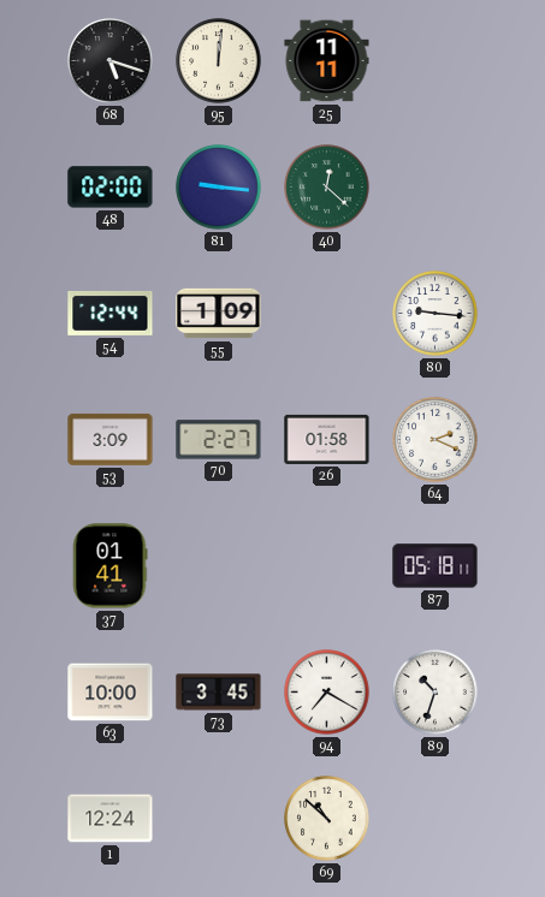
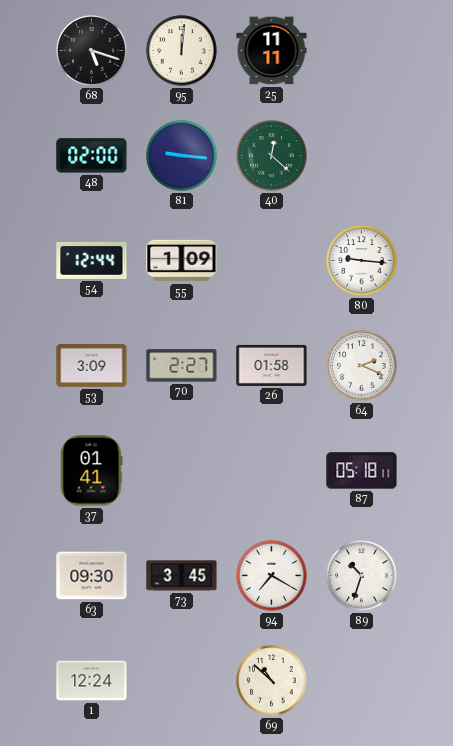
63: 10:00 -> 09:30
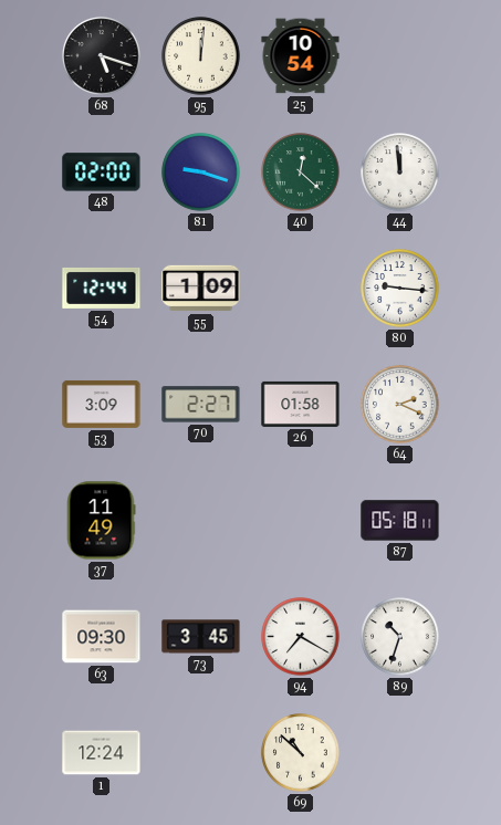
25: 11:11 -> 10:54
81: 9:16 -> 9:18
44: none -> 11:59
37: 01:41 -> 11:49
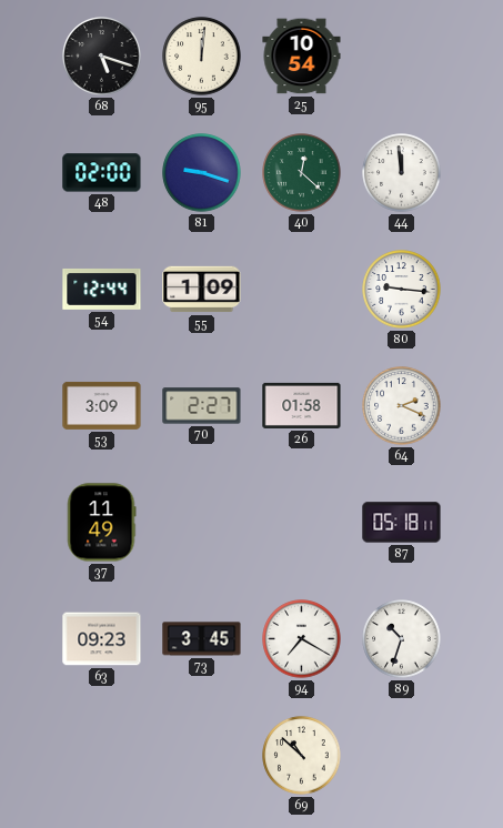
63: 09:30 -> 09:23
1: 12:24 -> none
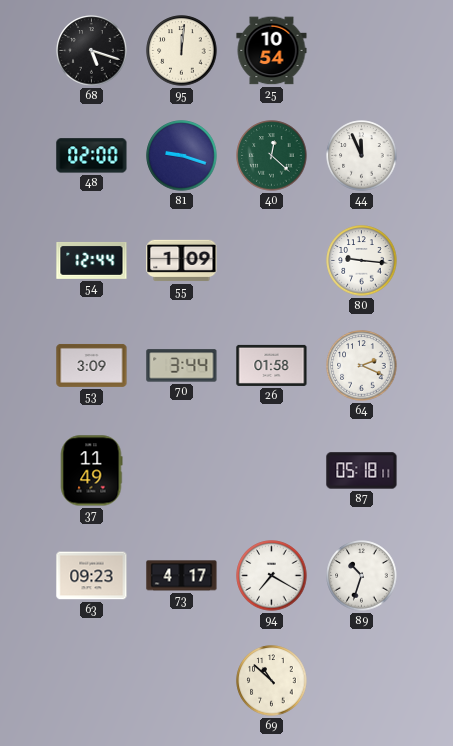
44: 11:59 -> 11:56
70: 2:27 -> 3:44
73: 3:45 -> 4:17
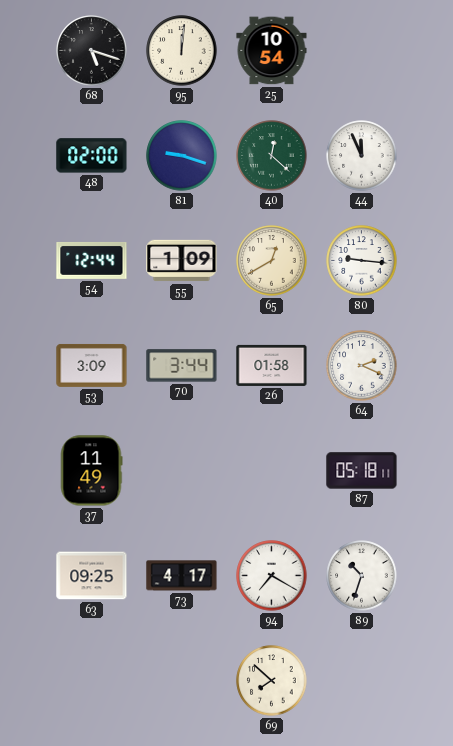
65: none -> 12:40
63: 09:23 -> 09:25
69: 10:52 -> 7:52
